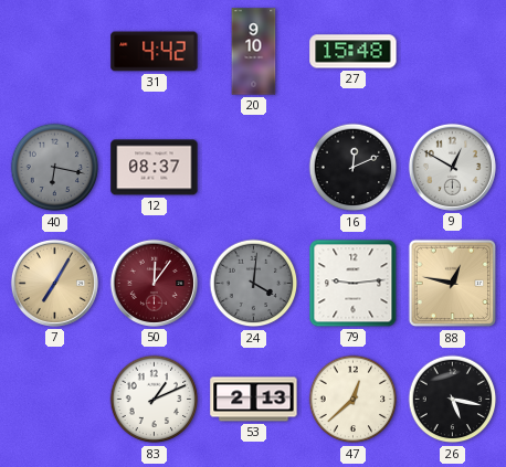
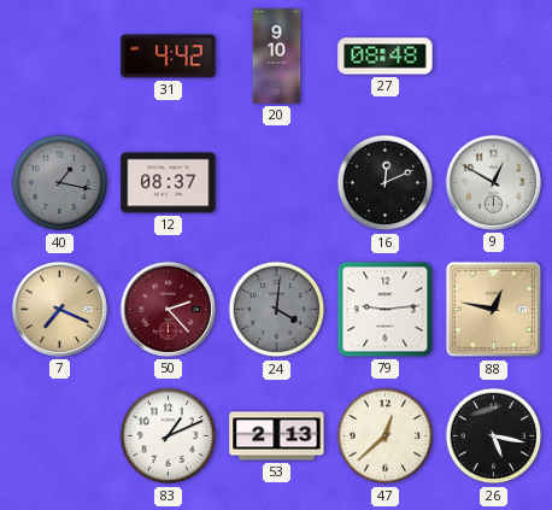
27: 15:48 -> 08:48
40: 6:17 -> 1:17
7: 7:05 -> 7:19
50: 12:06 -> 2:23
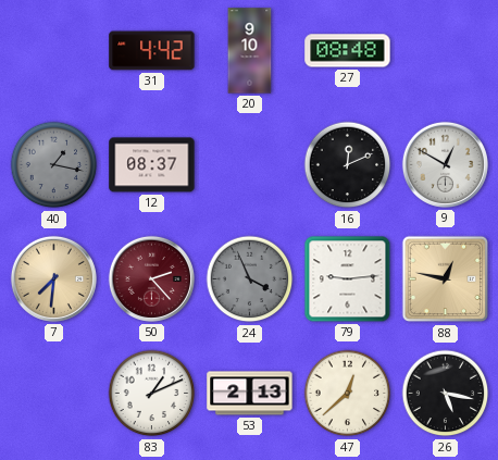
7: 7:19 -> 7:31
24: 4:01 -> 3:56
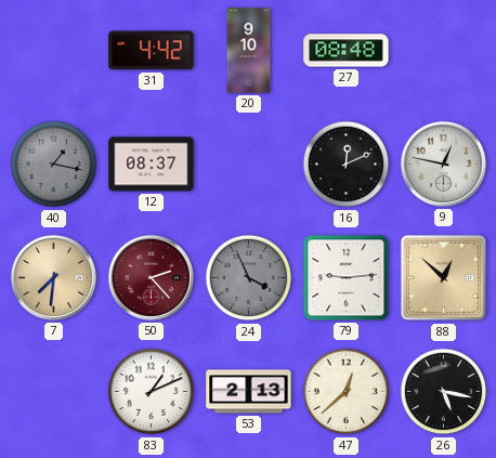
9: 12:50 -> 12:47
88: 12:47 -> 12:52
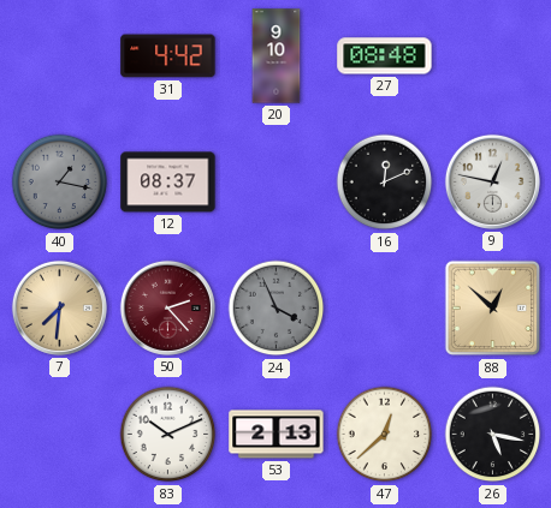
79: 9:14 -> none
83: 1:11 -> 10:11
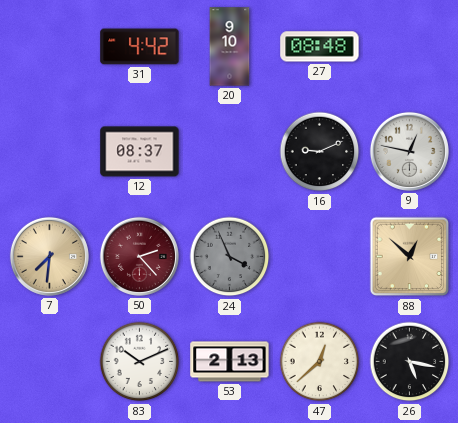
40: 1:17 -> none
16: 12:11 -> 9:11
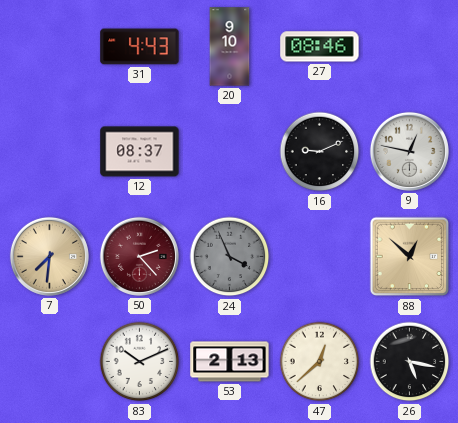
31: 4:42 -> 4:43
27: 08:48 -> 08:46
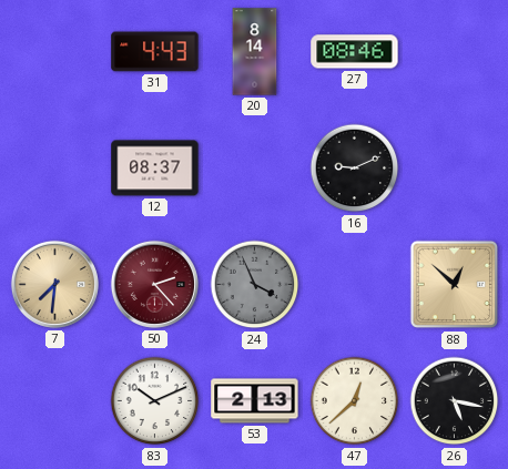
20: 9:10 -> 8:14
9: 12:47 -> none
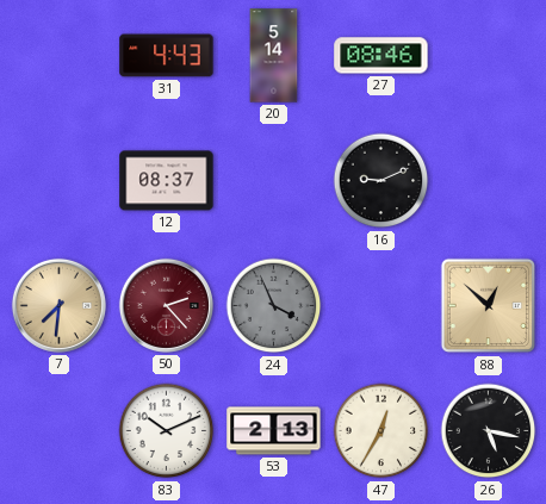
20: 8:14 -> 5:14
47: 12:38 -> 12:35
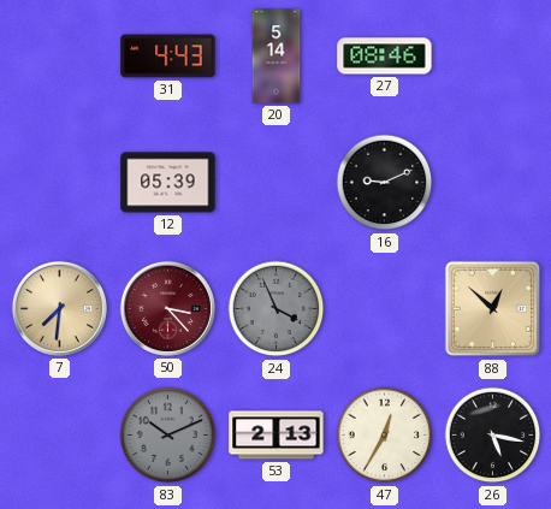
12: 08:37 -> 05:39
50: 2:23 -> 3:23
83 dial: white -> grey
